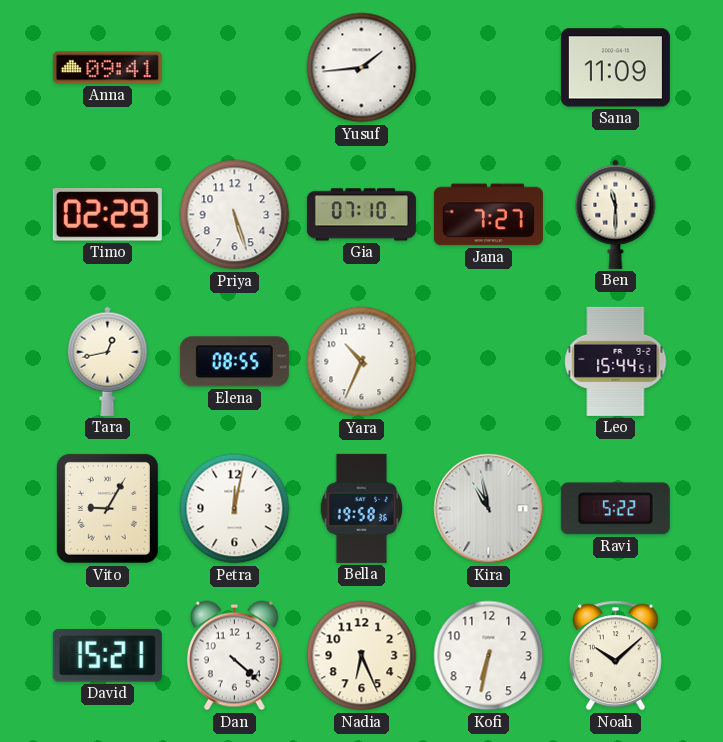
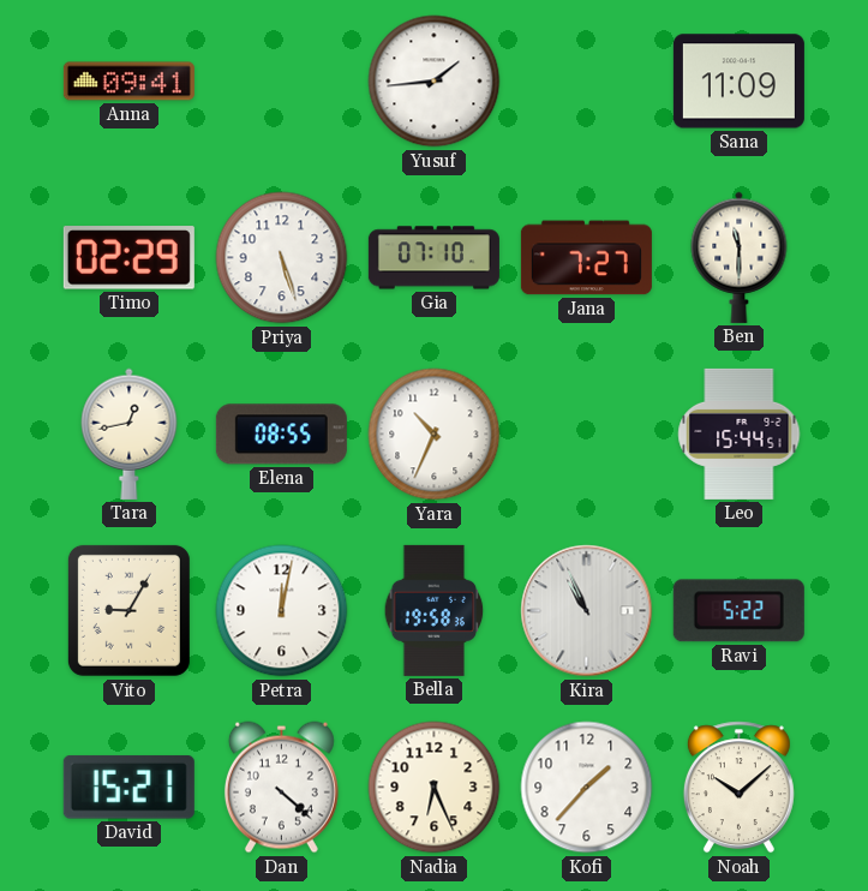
Kira: 10:58 -> 10:56
Kofi: 6:32 -> 1:37
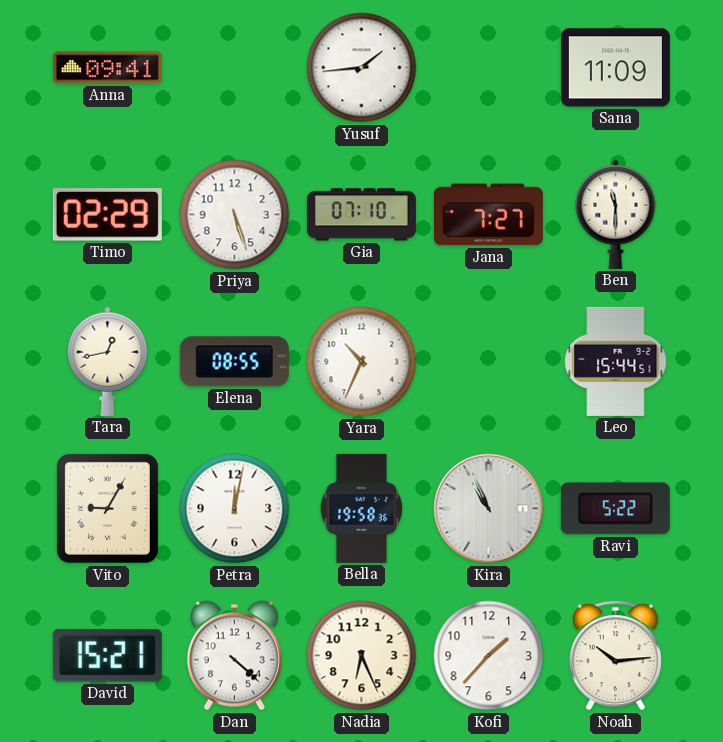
Noah: 10:08 -> 10:14
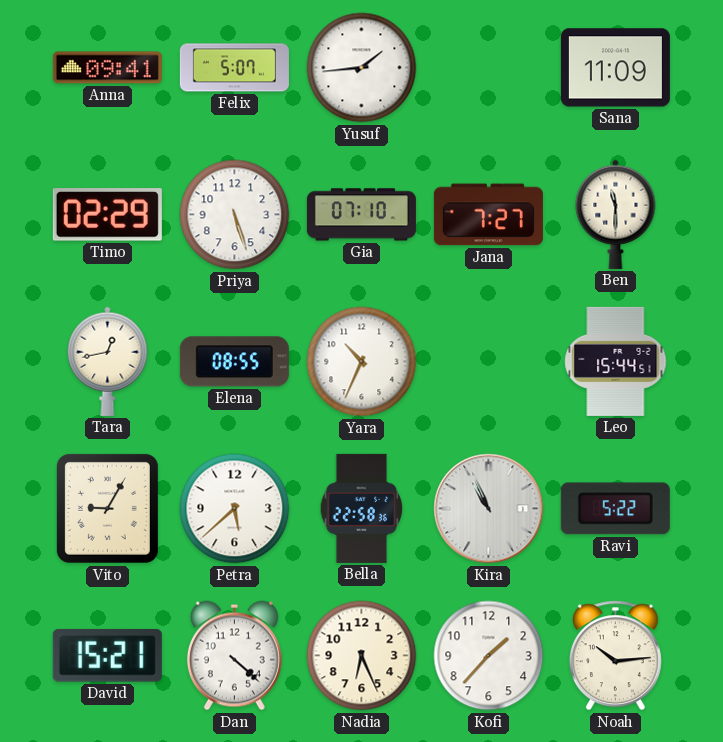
Felix: none -> 5:07
Petra: 12:02 -> 5:38
Bella: 19:58 -> 22:58
